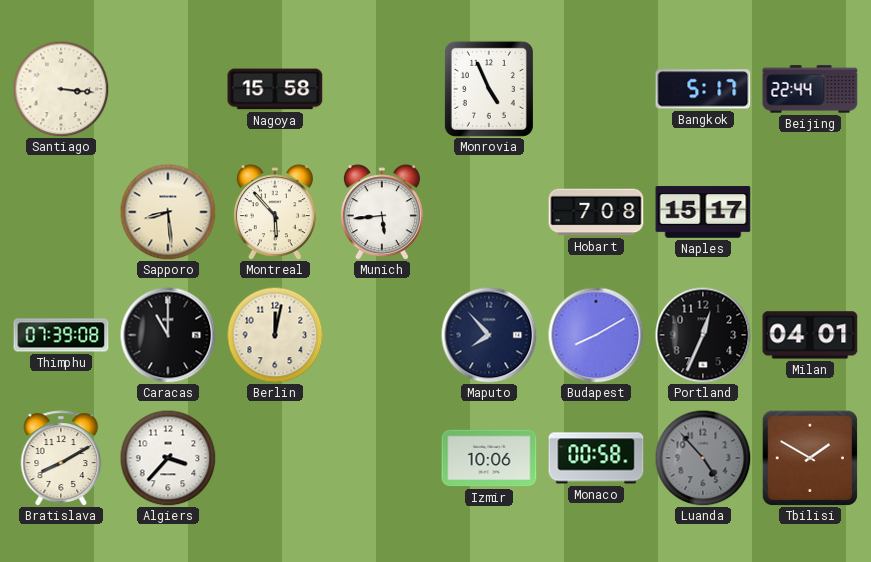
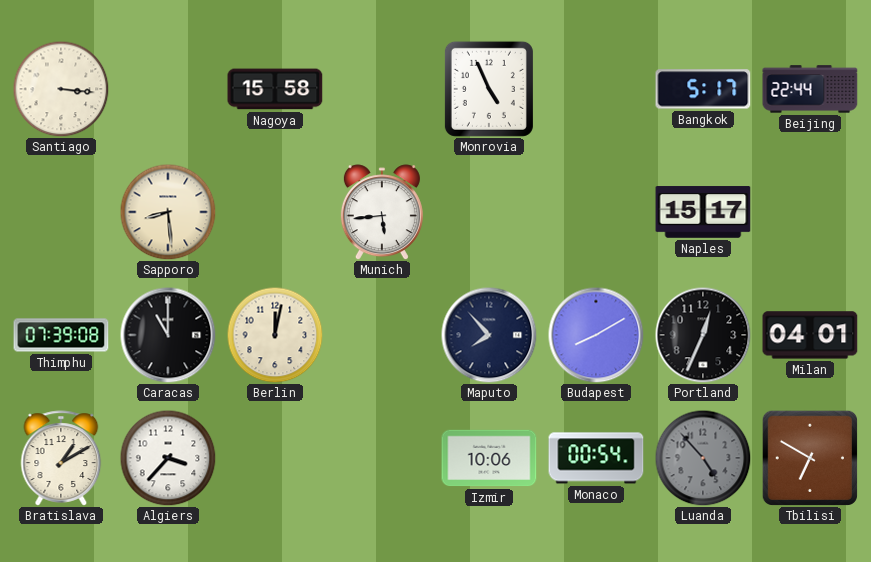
Montreal: 5:53 -> none
Hobart: 7:08 -> none
Bratislava: 8:10 -> 1:10
Monaco: 00:58 -> 00:54
Tbilisi: 1:50 -> 6:50
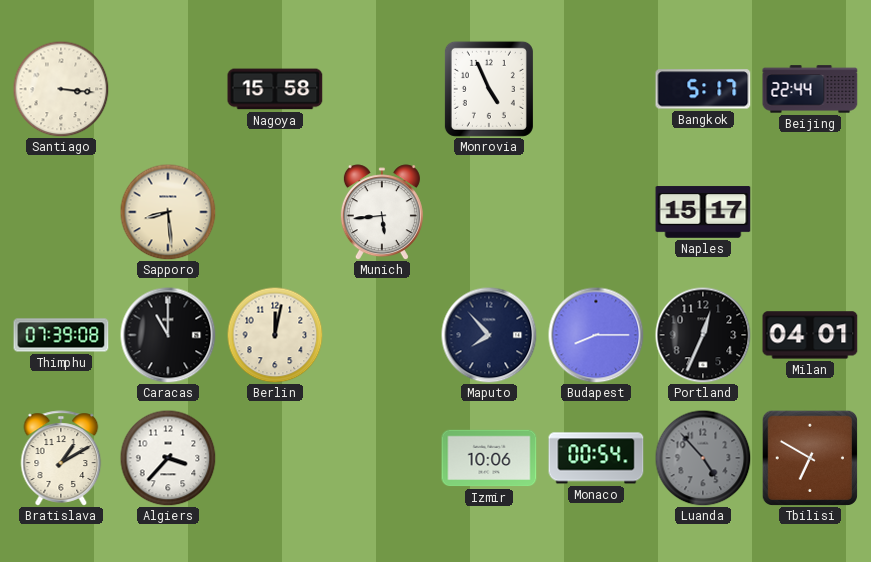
Budapest: 8:10 -> 8:15
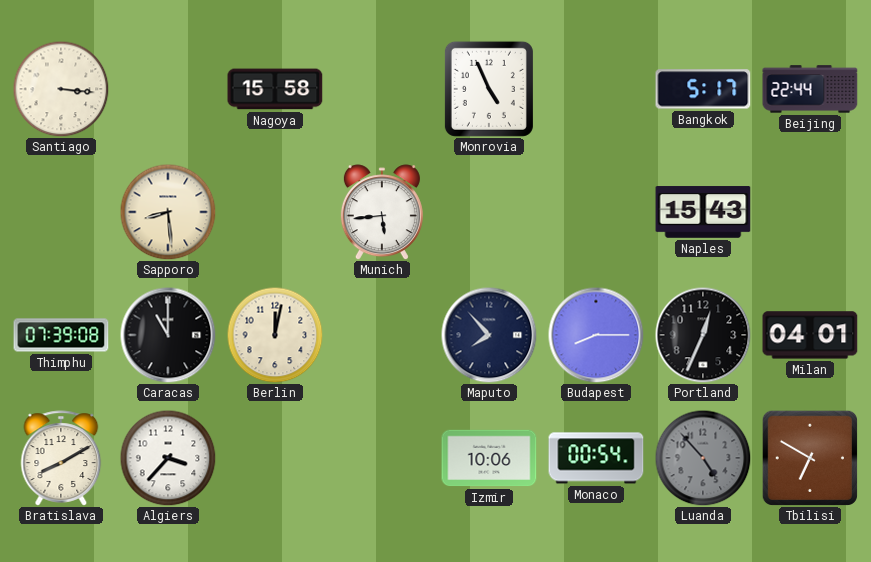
Naples: 15:17 -> 15:43
Bratislava: 1:10 -> 8:10
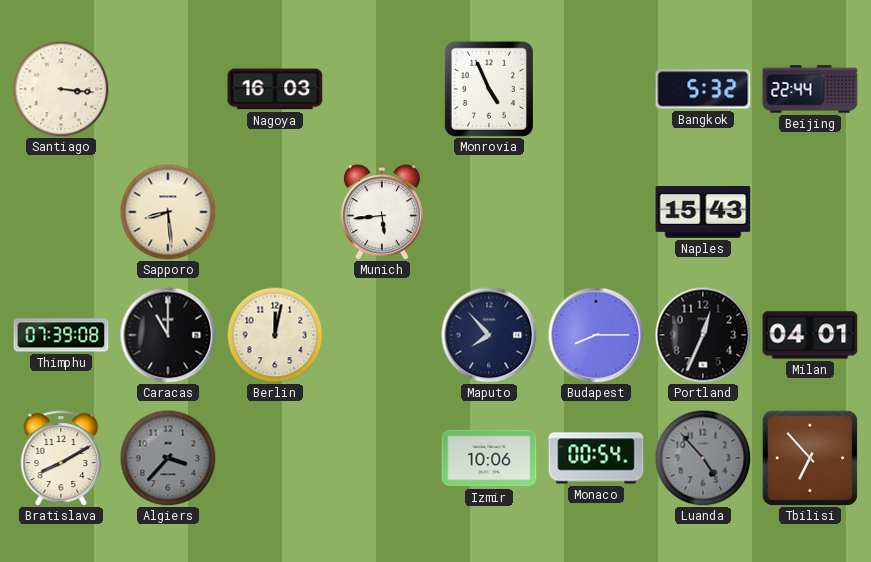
Nagoya: 15:58 -> 16:03
Bangkok: 5:17 -> 5:32
Algiers dial: white -> grey
Tbilisi: 6:50 -> 6:53
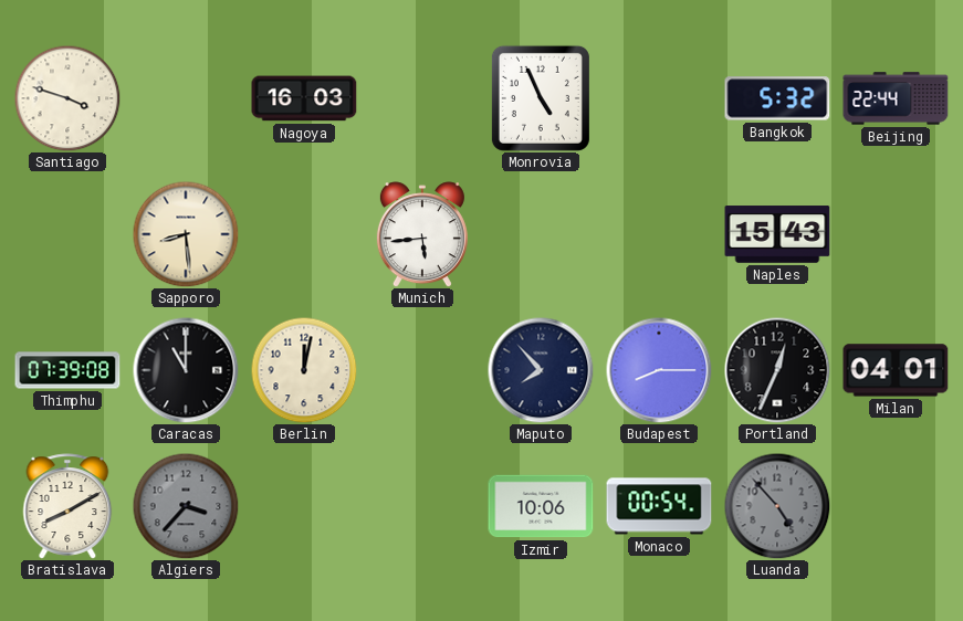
Santiago: 3:16 -> 3:48
Tbilisi: 6:53 -> none
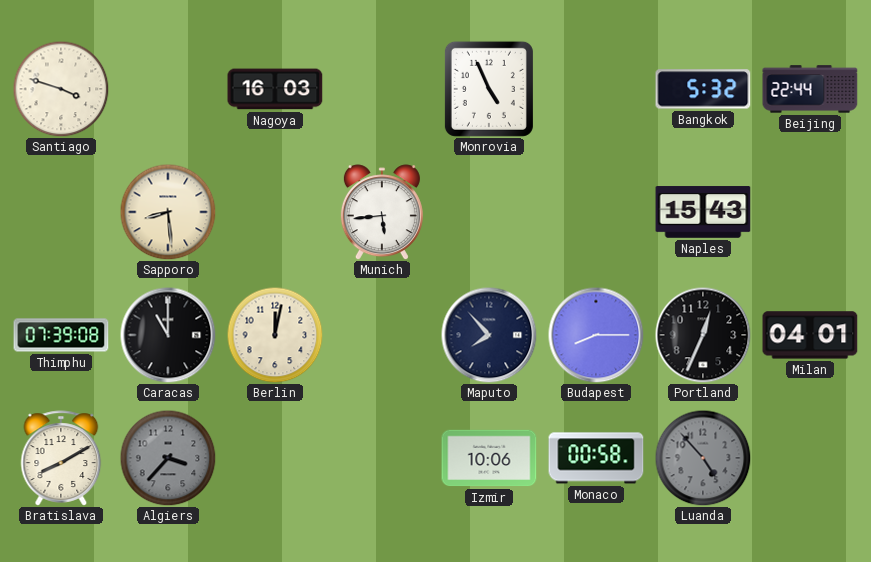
Monaco: 00:54 -> 00:58
